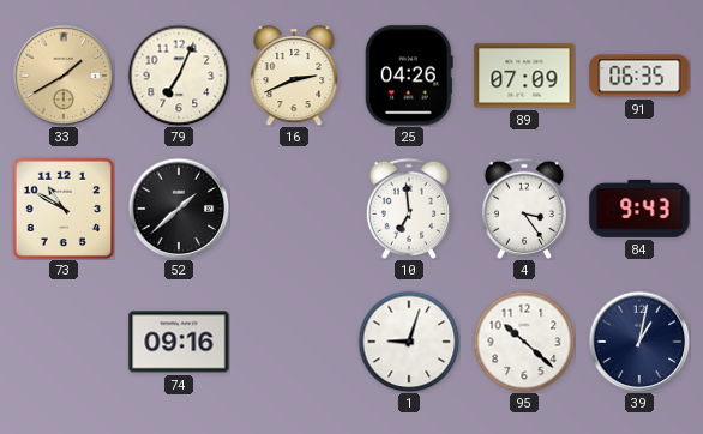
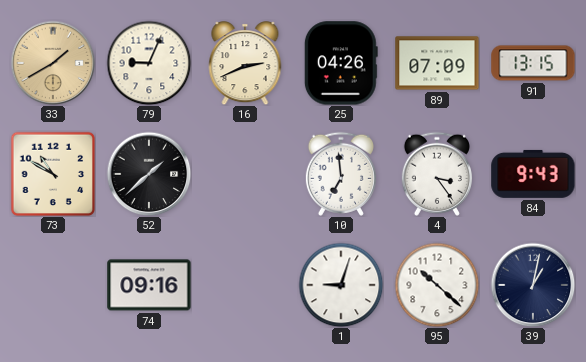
79: 7:04 -> 9:04
91: 06:35 -> 13:15
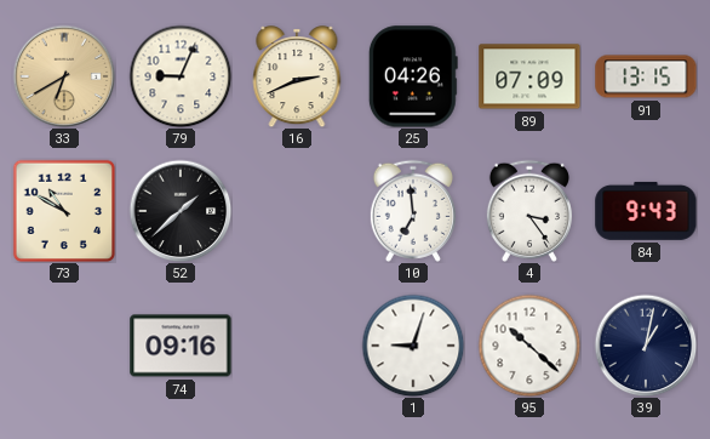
33: 1:40 -> 6:40
